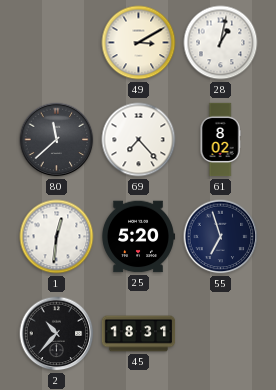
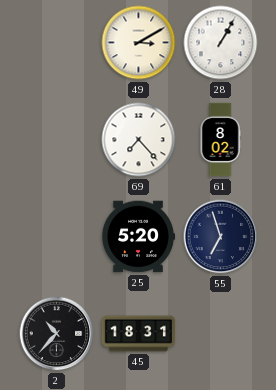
28: 1:02 -> 1:05
80: 11:38 -> none
1: 12:31 -> none
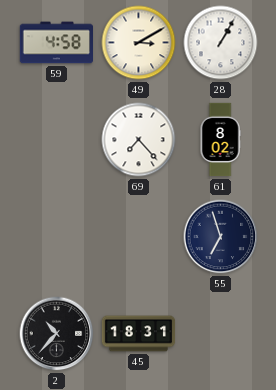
59: none -> 4:58
25: 5:20 -> none
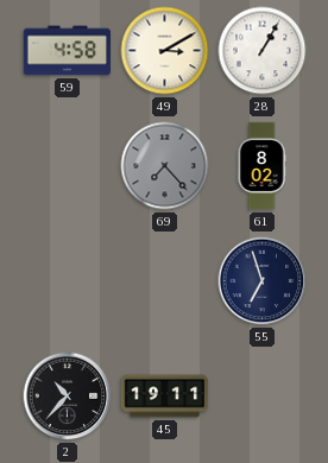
69 dial: white -> grey
45: 18:31 -> 19:11
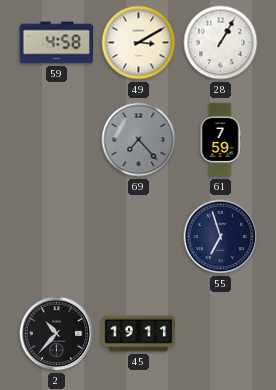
61: 8:02 -> 7:59
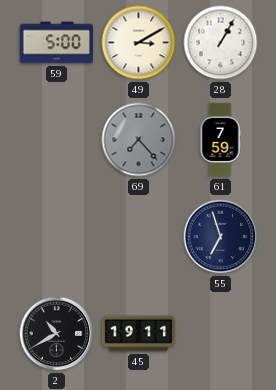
59: 4:58 -> 5:00
2: 10:37 -> 10:40
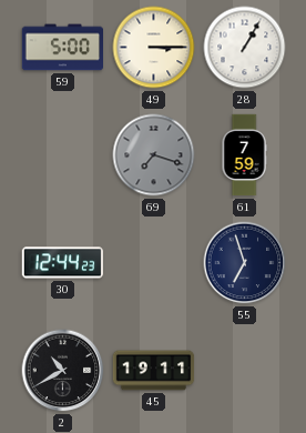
49: 3:10 -> 3:15
69: 7:23 -> 7:18
30: none -> 12:44
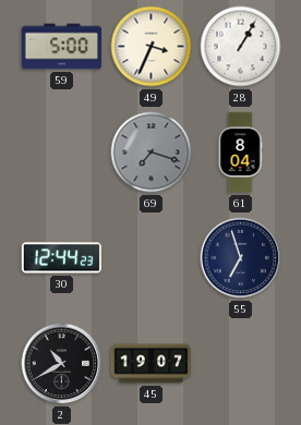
49: 3:15 -> 3:34
61: 7:59 -> 8:04
45: 19:11 -> 19:07
